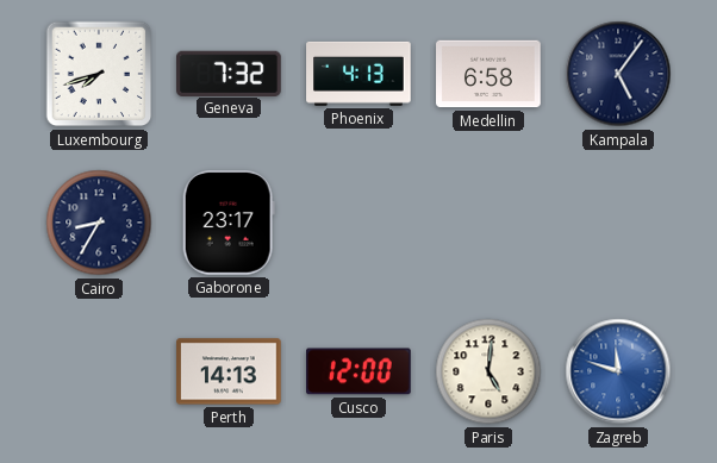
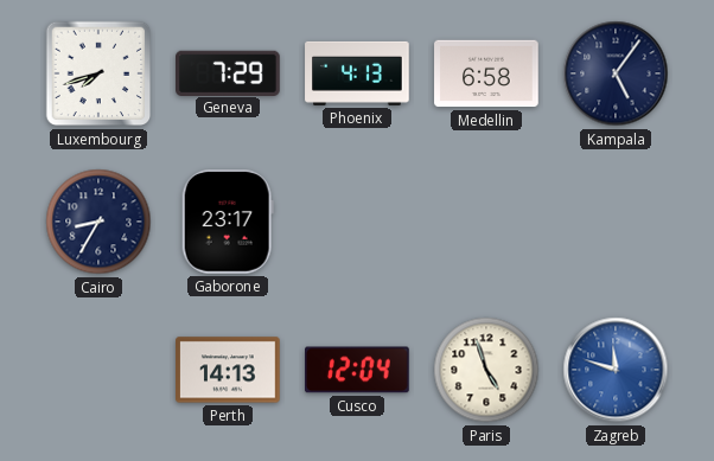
Geneva: 7:32 -> 7:29
Cusco: 12:00 -> 12:04
Paris: 5:01 -> 4:57
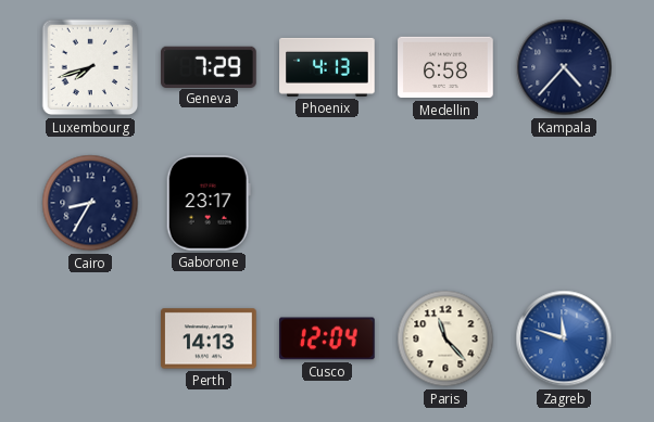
Kampala: 5:06 -> 4:37
Paris: 4:57 -> 11:23
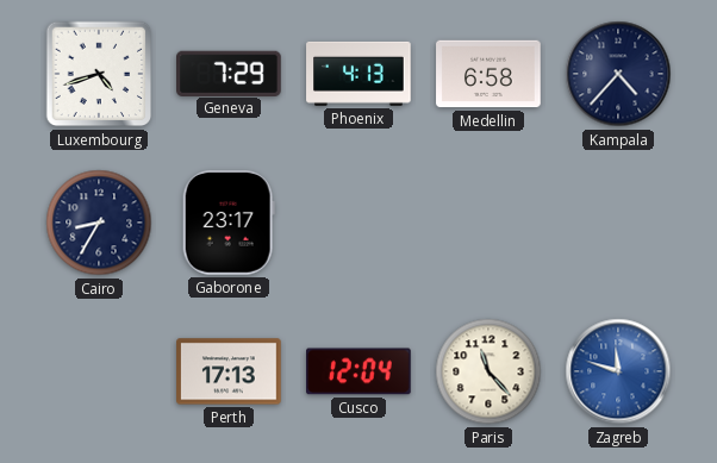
Luxembourg: 7:42 -> 4:42
Perth: 14:13 -> 17:13
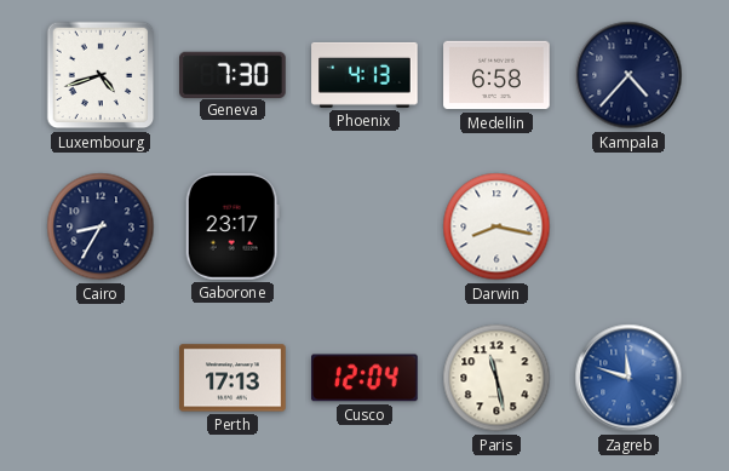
Geneva: 7:29 -> 7:30
Darwin: none -> 8:17
Paris: 11:23 -> 11:28
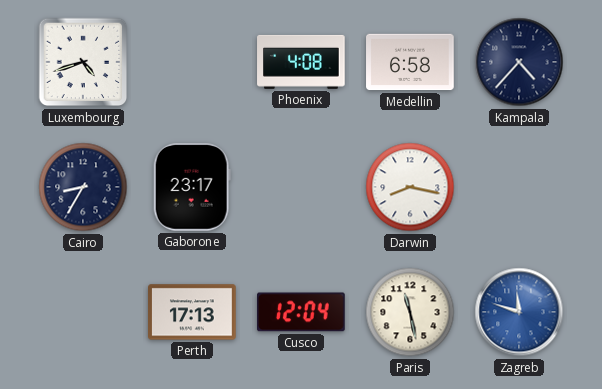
Geneva: 7:30 -> none
Phoenix: 4:13 -> 4:08
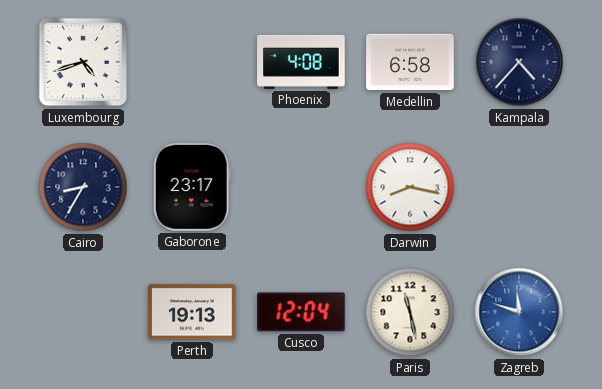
Perth: 17:13 -> 19:13
